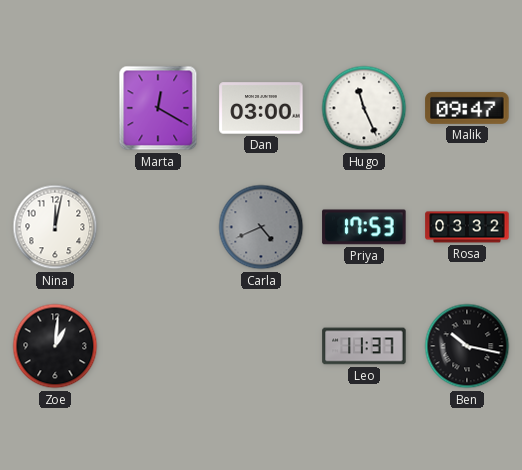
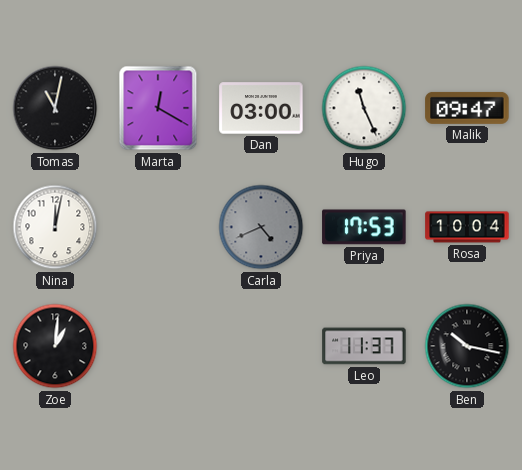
Tomas: none -> 11:02
Rosa: 03:32 -> 10:04
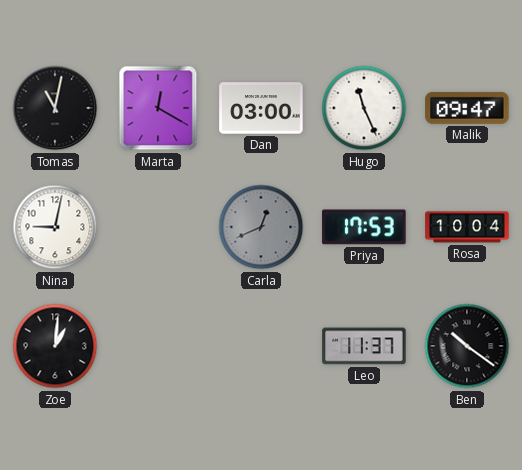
Nina: 12:02 -> 9:02
Carla: 4:41 -> 12:41
Ben: 10:17 -> 10:21
